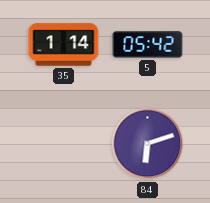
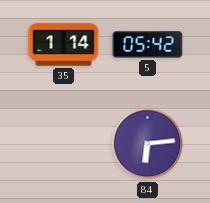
84: 6:12 -> 6:14
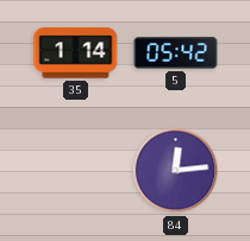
84: 6:14 -> 12:14
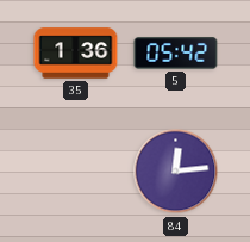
35: 1:14 -> 1:36
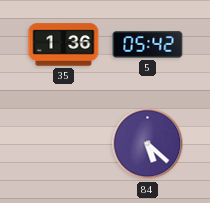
84: 12:14 -> 5:22
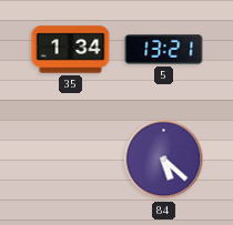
35: 1:36 -> 1:34
5: 05:42 -> 13:21
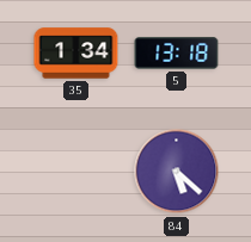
5: 13:21 -> 13:18
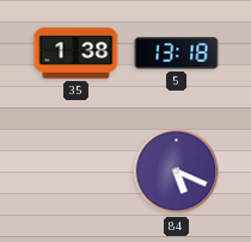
35: 1:34 -> 1:38
84: 5:22 -> 5:19
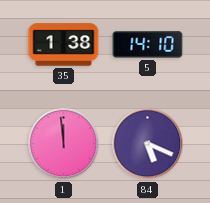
5: 13:18 -> 14:10
1: none -> 11:59
